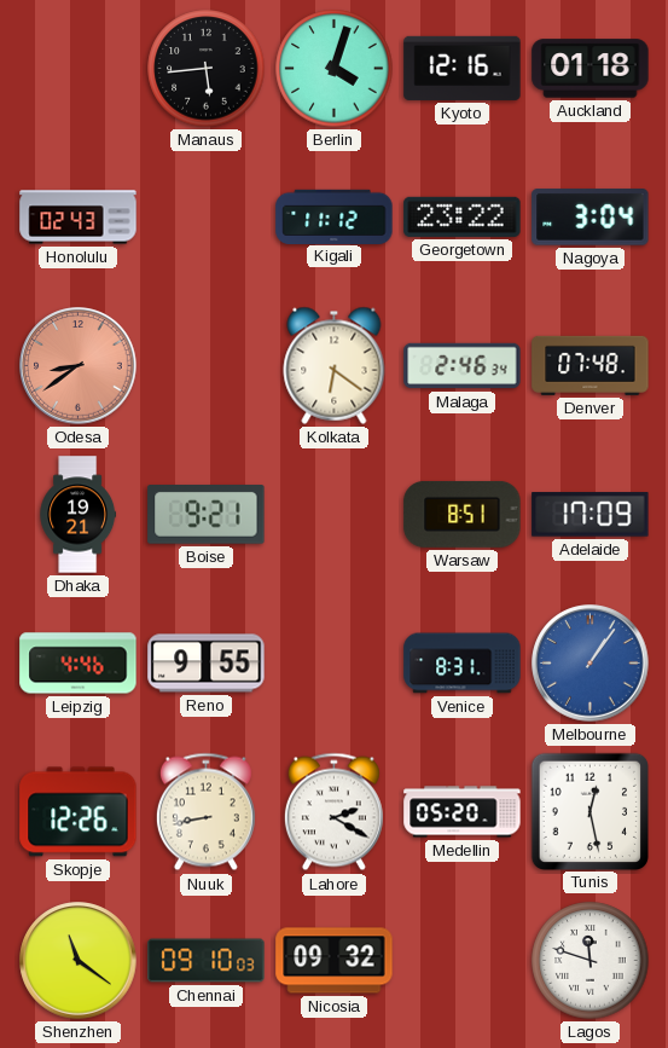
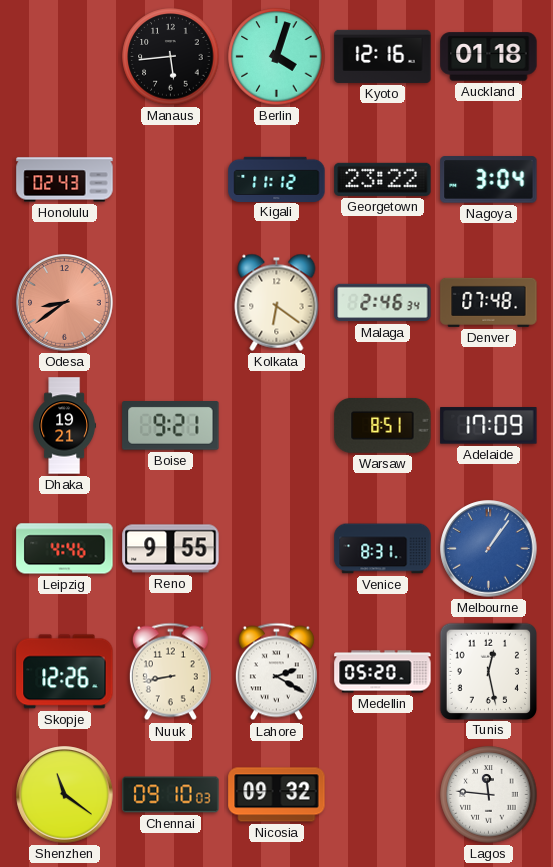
Lagos: 11:48 -> 11:46
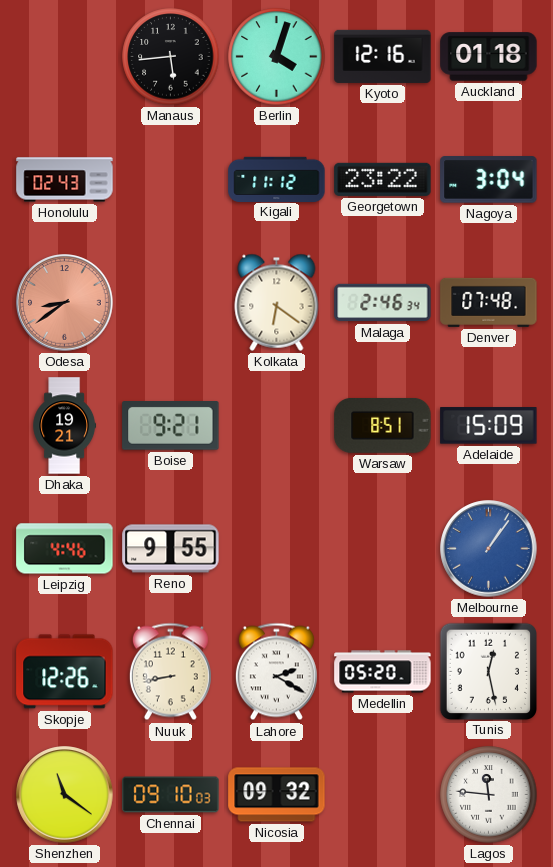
Adelaide: 17:09 -> 15:09
Venice: 8:31 -> none
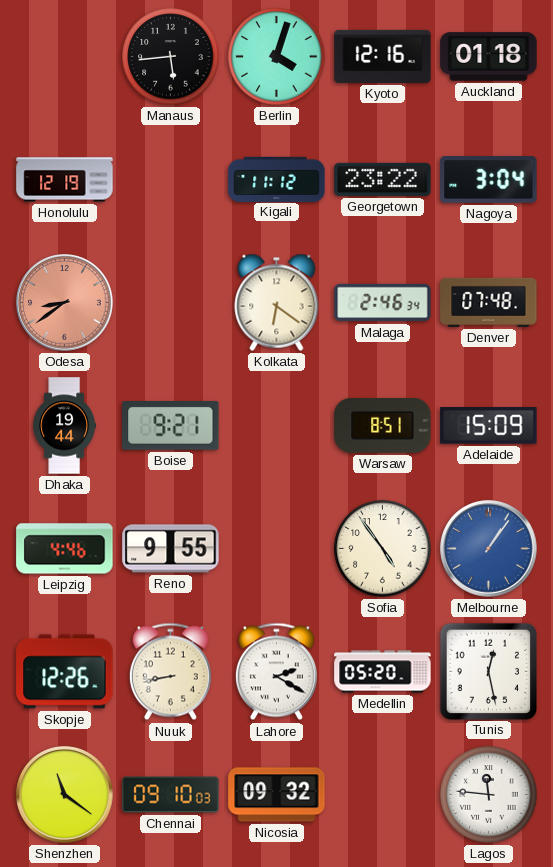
Honolulu: 02:43 -> 12:19
Dhaka: 19:21 -> 19:44
Sofia: none -> 4:54
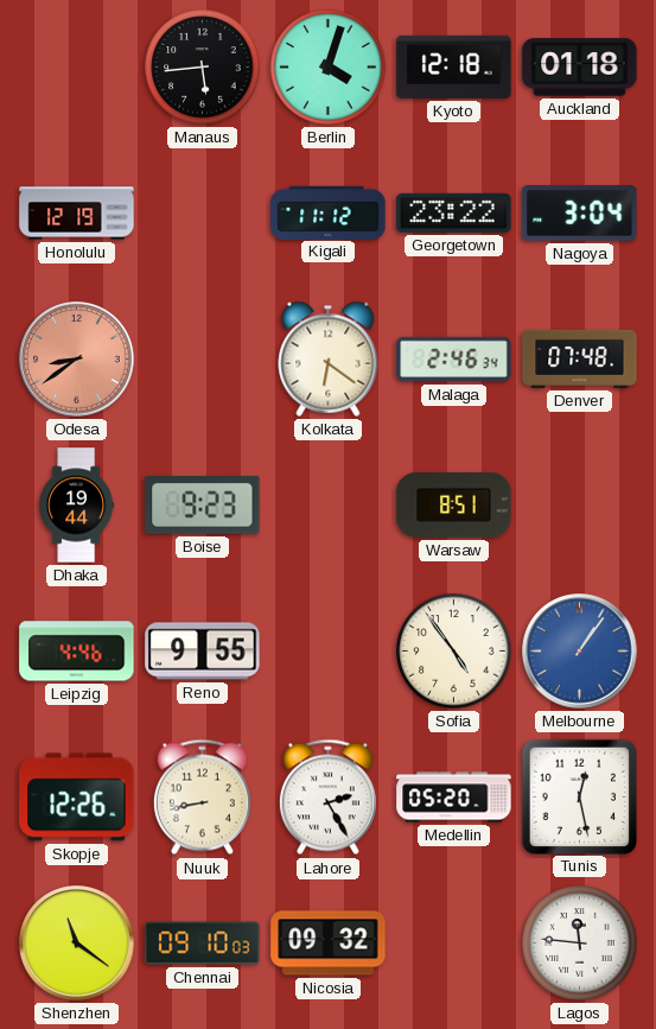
Kyoto: 12:16 -> 12:18
Boise: 9:21 -> 9:23
Adelaide: 15:09 -> none
Lahore: 2:20 -> 2:25
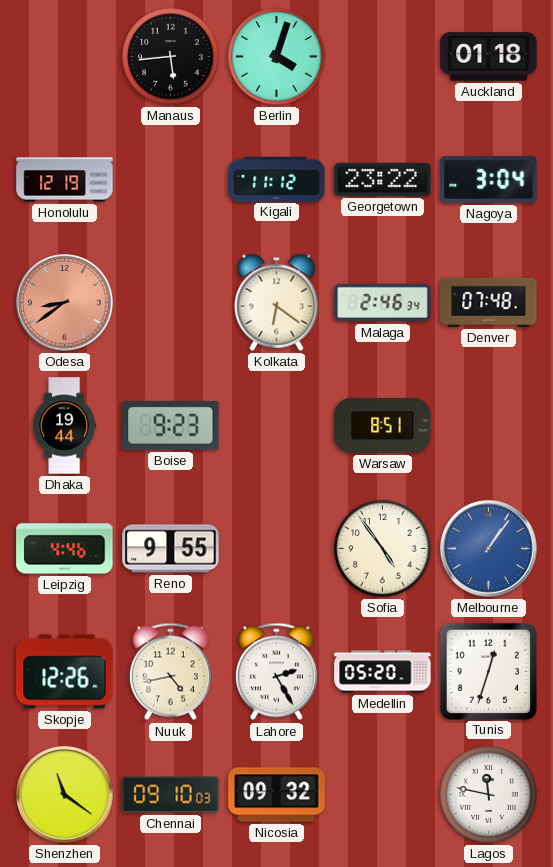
Kyoto: 12:18 -> none
Nuuk: 8:43 -> 4:43
Tunis: 12:28 -> 12:33
Lagos: 11:46 -> 11:47
